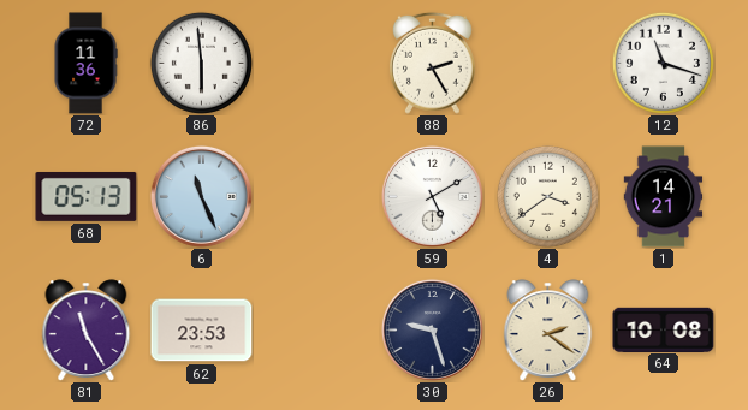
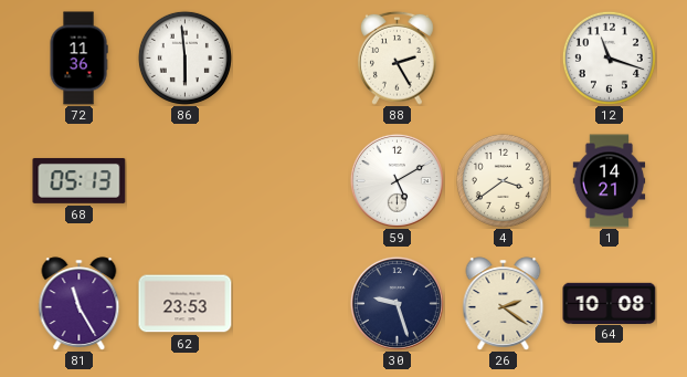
6: 11:26 -> none
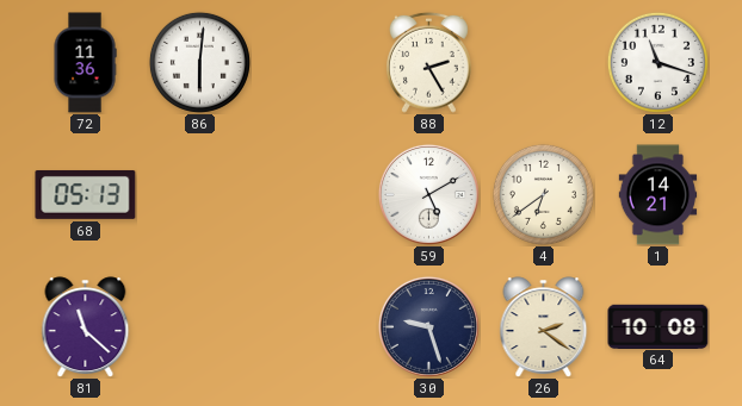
86: 5:59 -> 6:01
4: 3:39 -> 6:39
81: 11:25 -> 11:22
62: 23:53 -> none
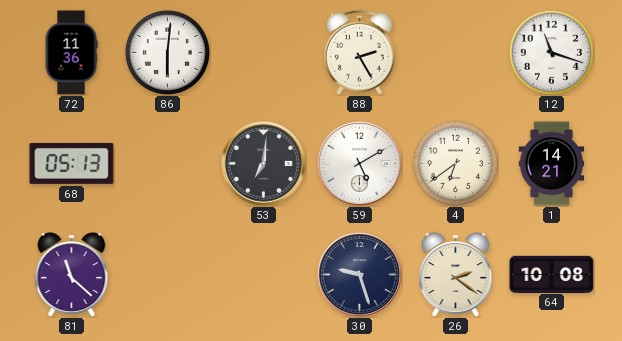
53: none -> 7:01
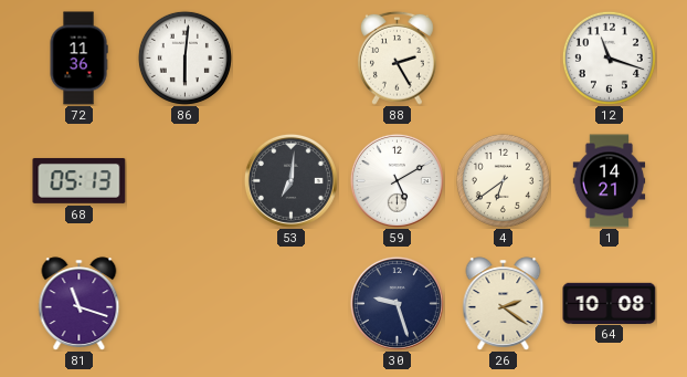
81: 11:22 -> 11:18
